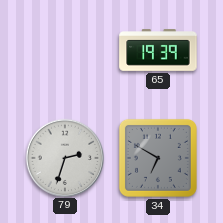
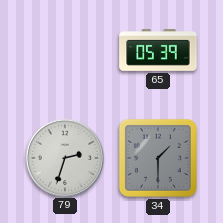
65: 19:39 -> 05:39
34: 6:50 -> 1:30
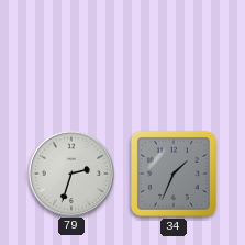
65: 05:39 -> none
34: 1:30 -> 1:34
